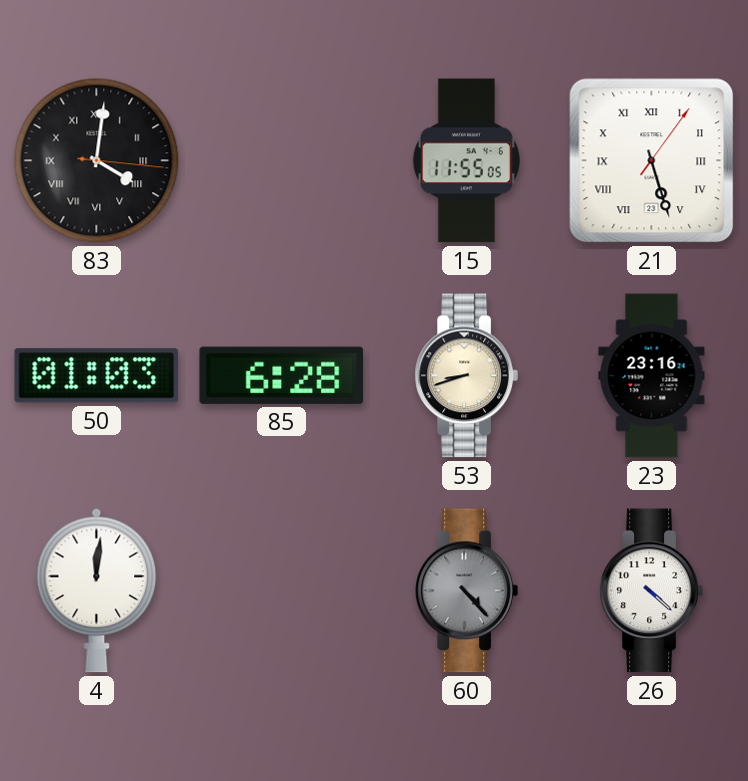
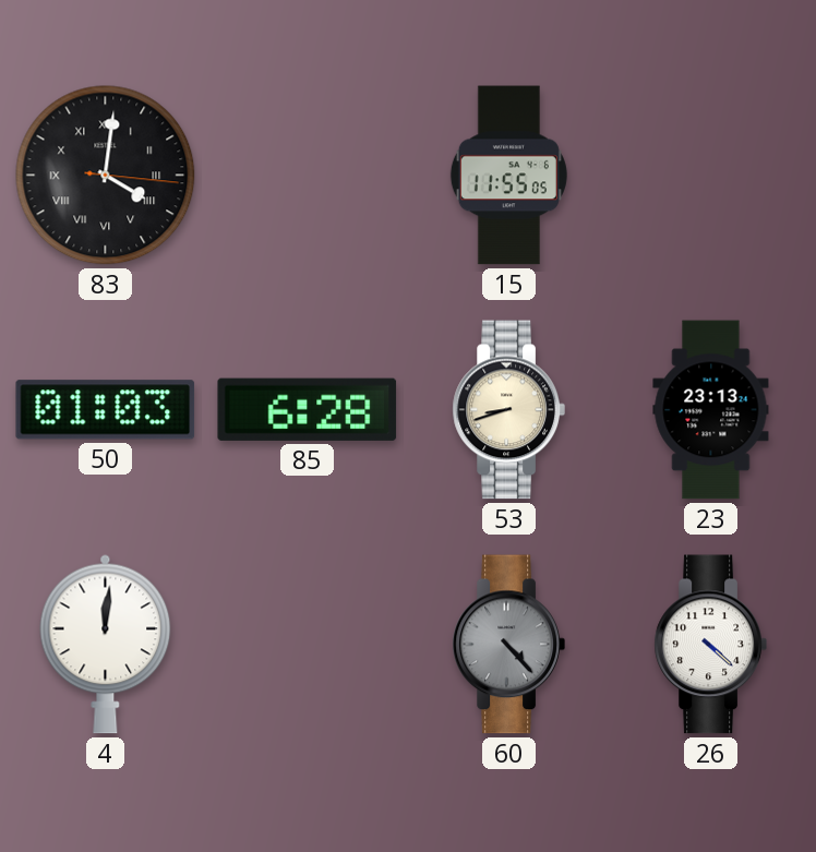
21: 5:27 -> none
23: 23:16 -> 23:13
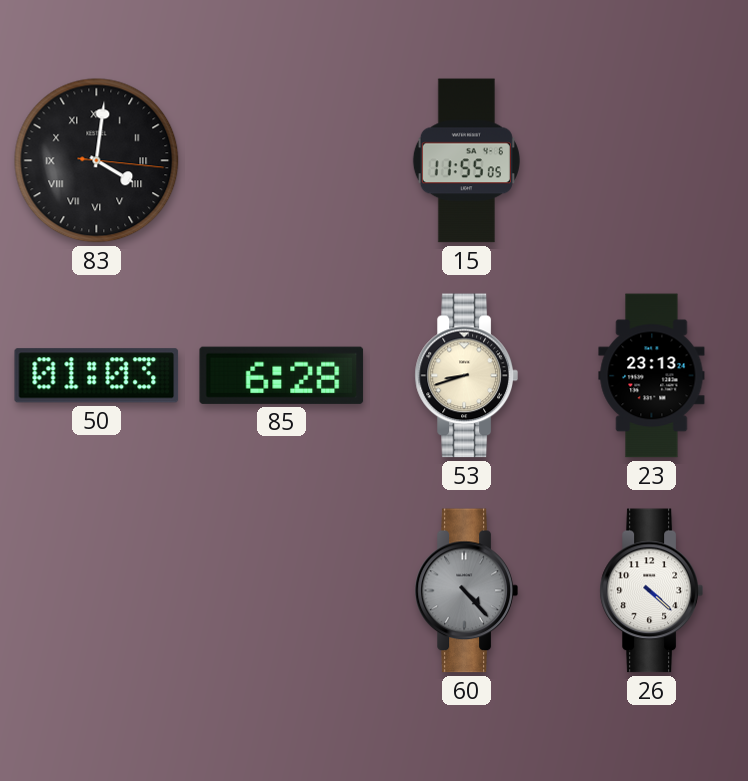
4: 12:01 -> none
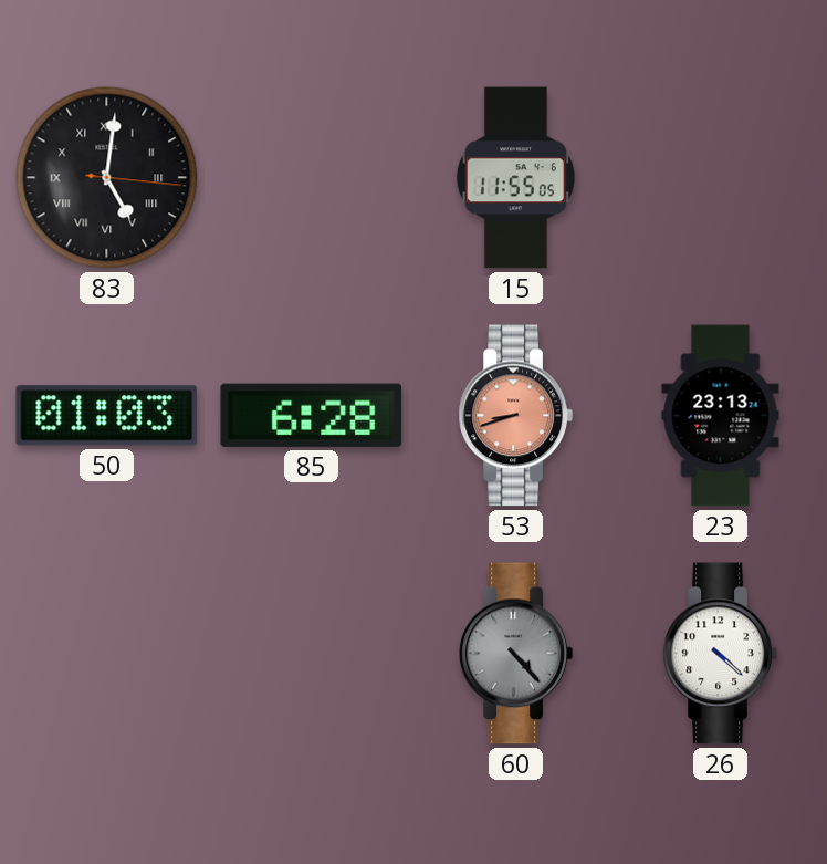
83: 4:01 -> 5:01
53 dial: cream -> salmon
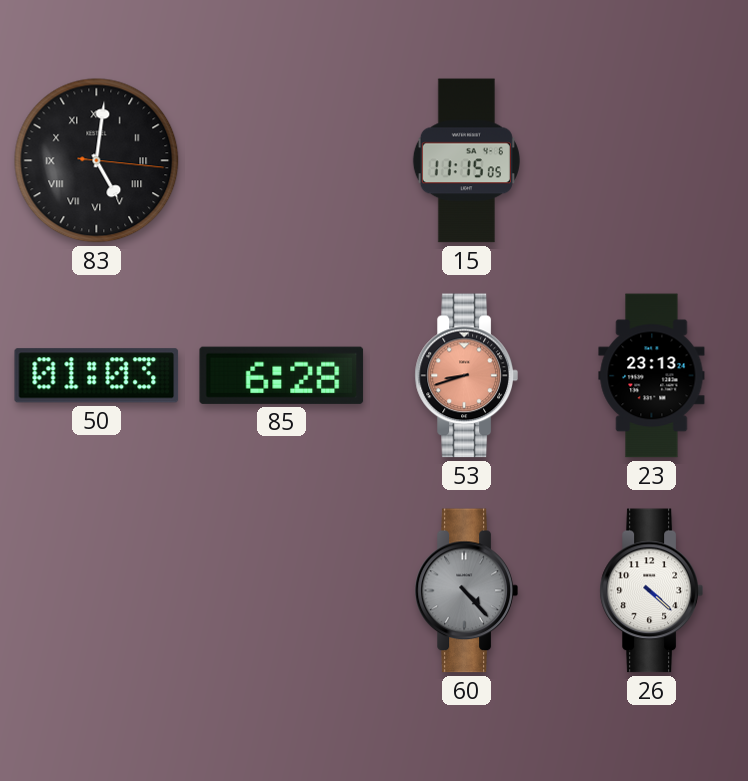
15: 11:55 -> 11:15
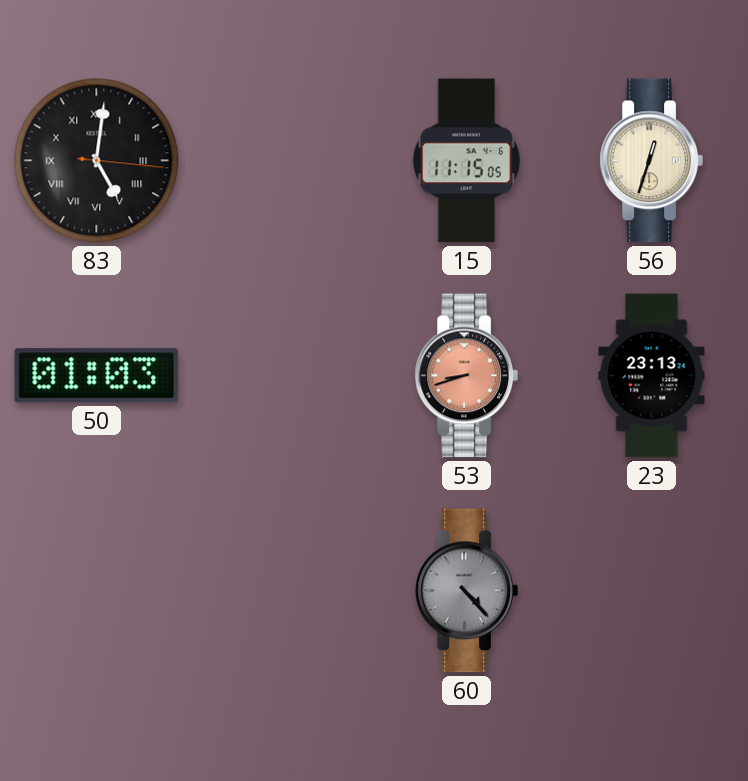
56: none -> 12:33
85: 6:28 -> none
26: 4:22 -> none
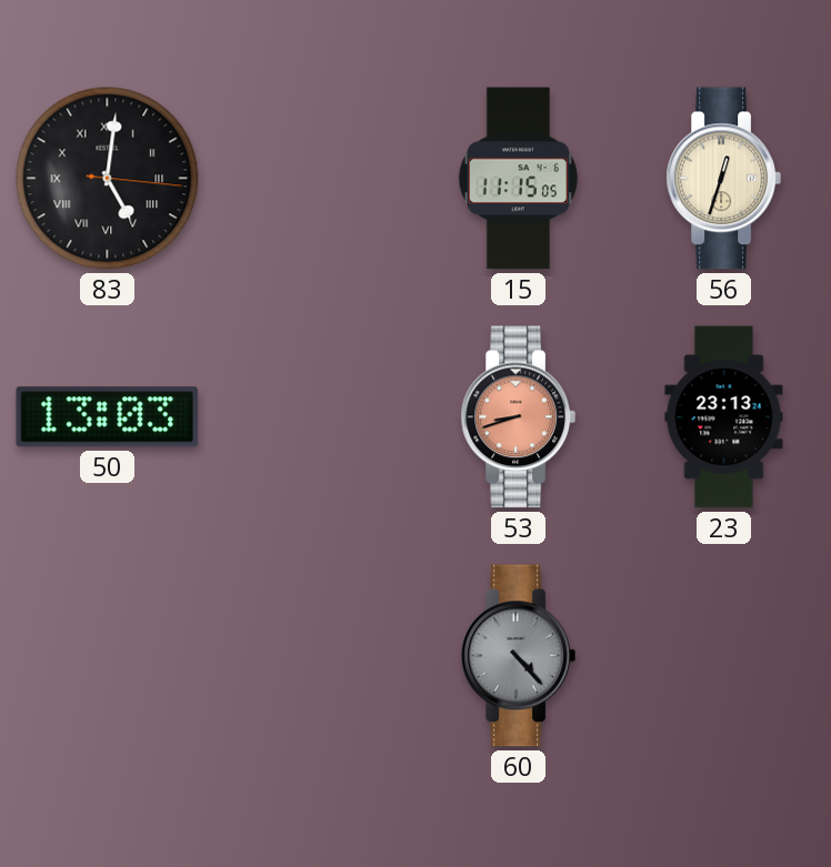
50: 01:03 -> 13:03
